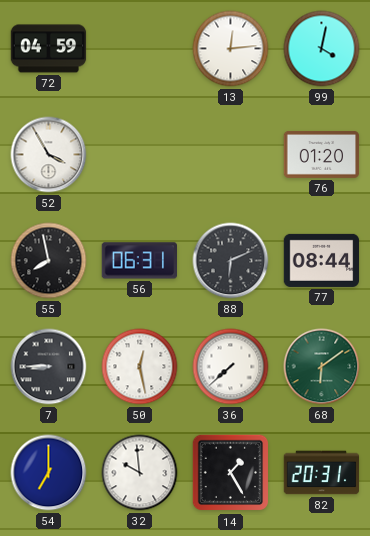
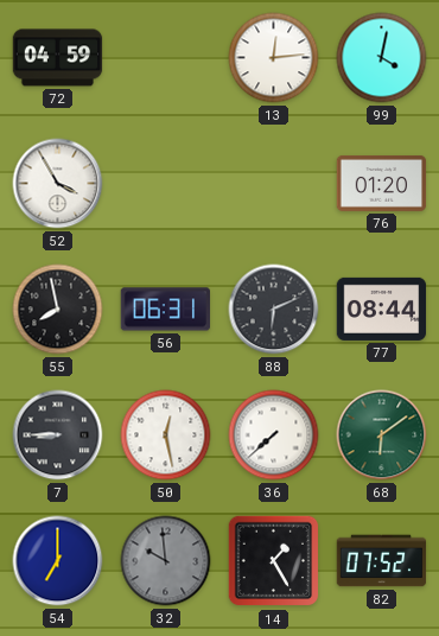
32 dial: white -> grey
82: 20:31 -> 07:52
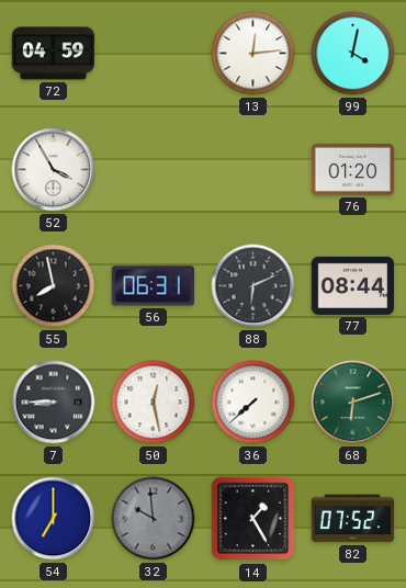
68: 6:09 -> 6:12
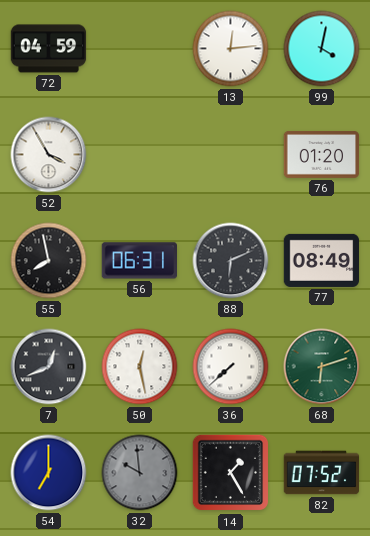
77: 08:44 -> 08:49
7: 8:45 -> 12:41
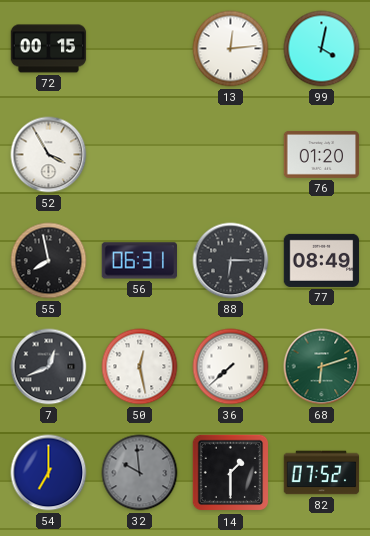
72: 04:59 -> 00:15
88: 6:11 -> 6:15
14: 1:25 -> 1:30
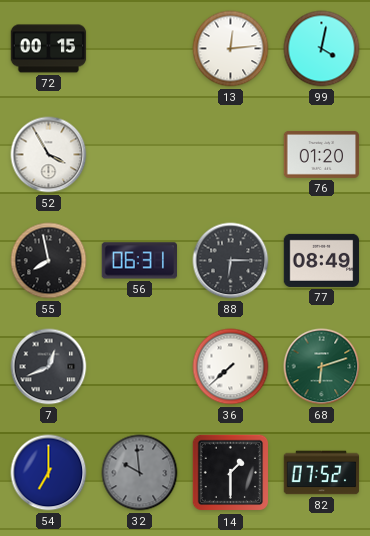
50: 12:28 -> none
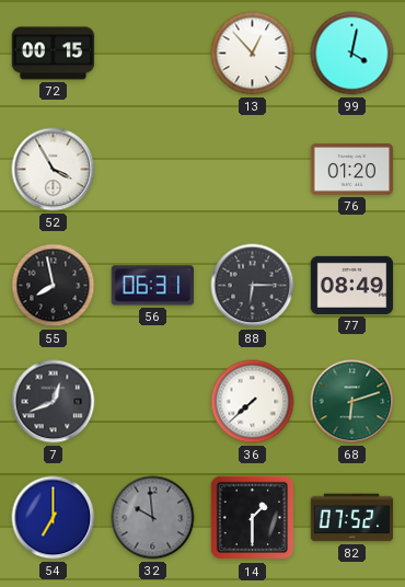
13: 12:14 -> 12:53
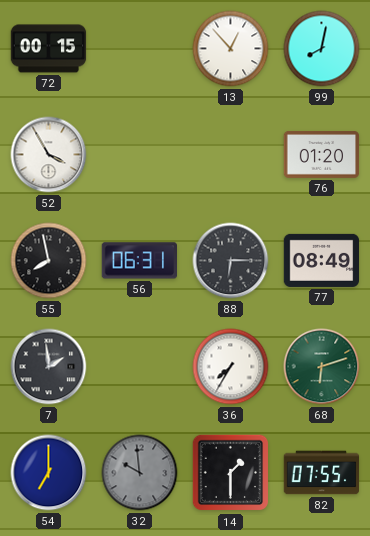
99: 4:02 -> 8:02
7: 12:41 -> 1:59
36: 7:38 -> 7:35
82: 07:52 -> 07:55
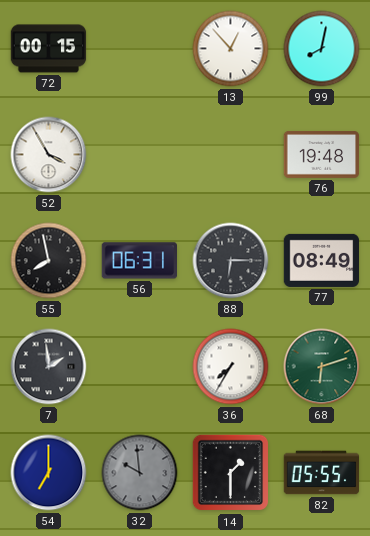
76: 01:20 -> 19:48
82: 07:55 -> 05:55
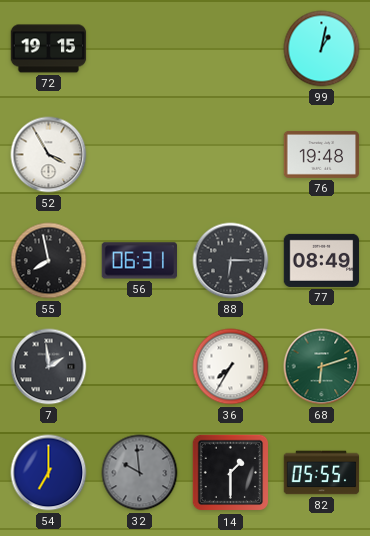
72: 00:15 -> 19:15
13: 12:53 -> none
99: 8:02 -> 1:02
